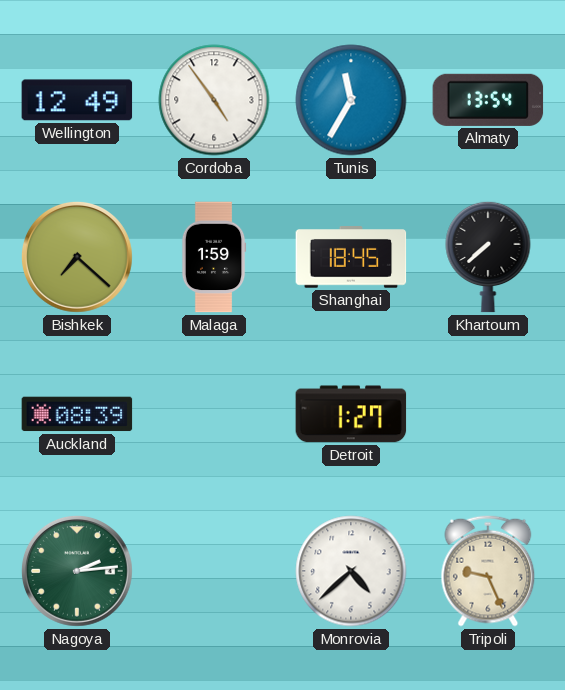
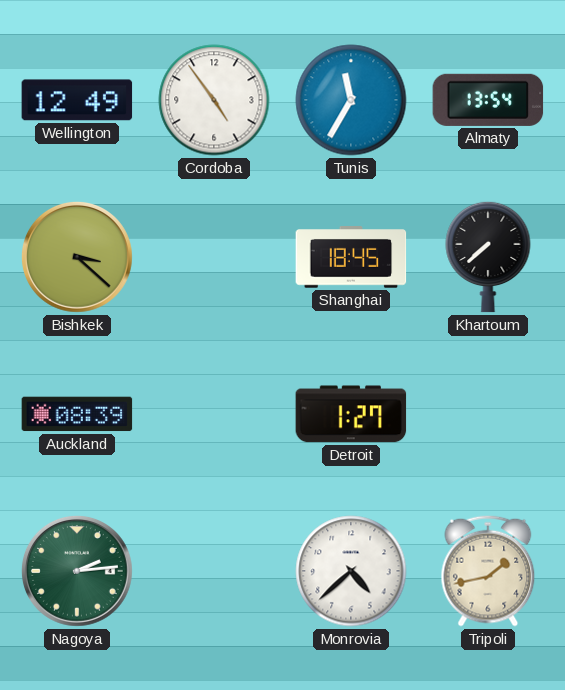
Bishkek: 7:22 -> 3:22
Malaga: 1:59 -> none
Tripoli: 9:26 -> 1:43
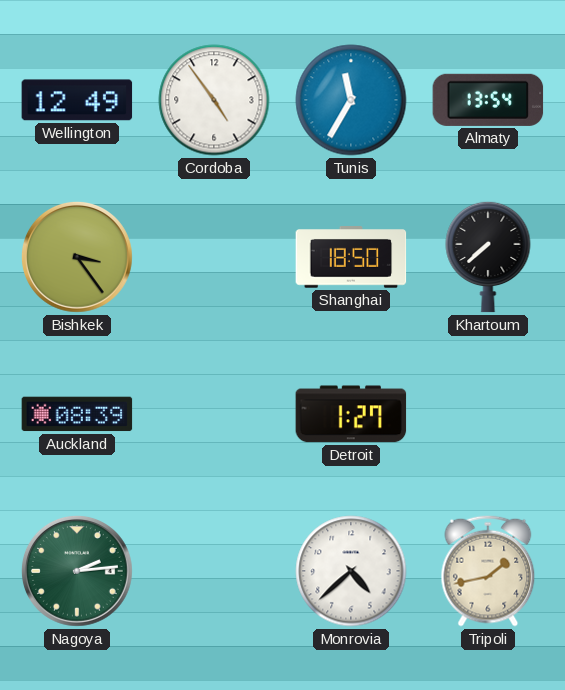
Bishkek: 3:22 -> 3:24
Shanghai: 18:45 -> 18:50
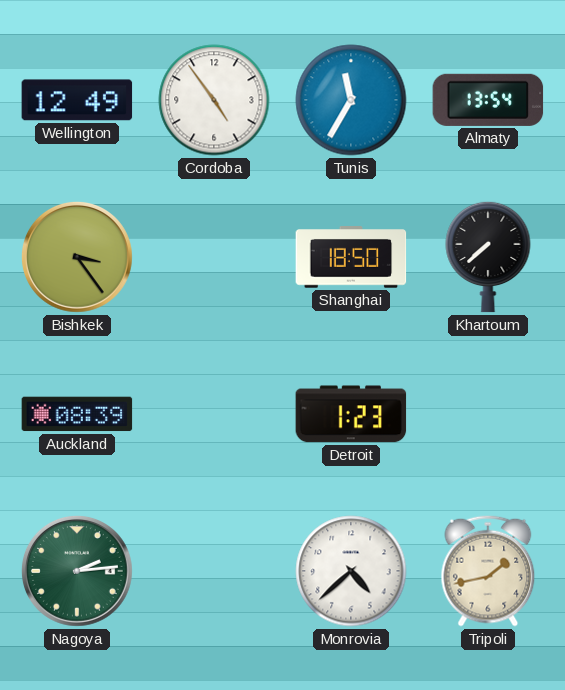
Detroit: 1:27 -> 1:23
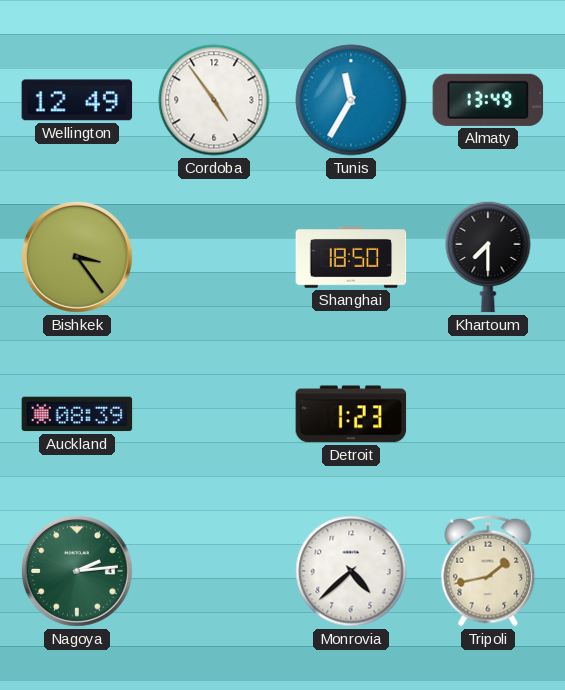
Almaty: 13:54 -> 13:49
Khartoum: 7:38 -> 7:30
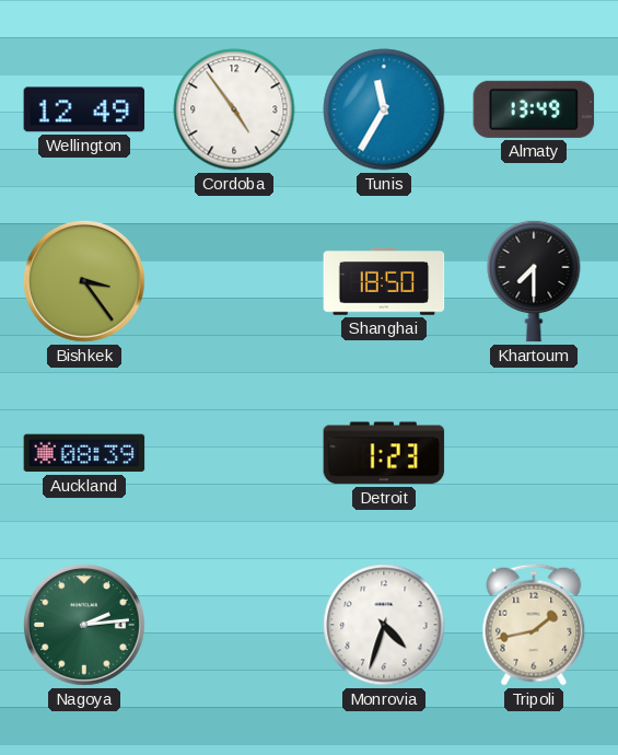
Monrovia: 4:38 -> 4:33
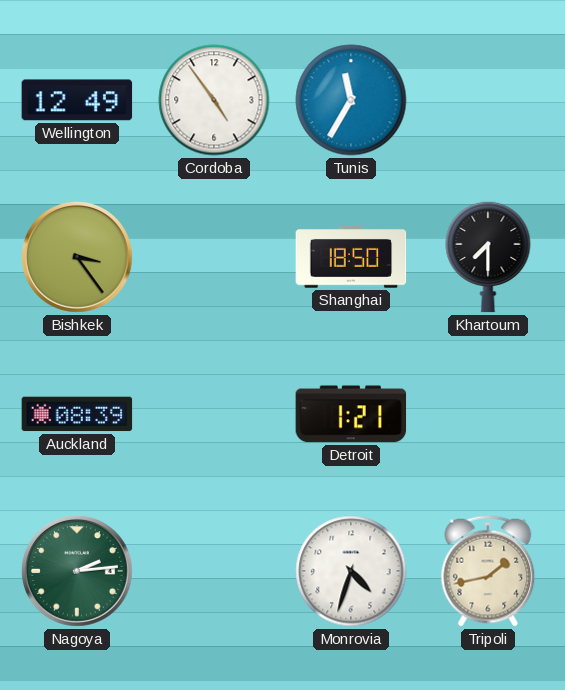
Almaty: 13:49 -> none
Detroit: 1:23 -> 1:21
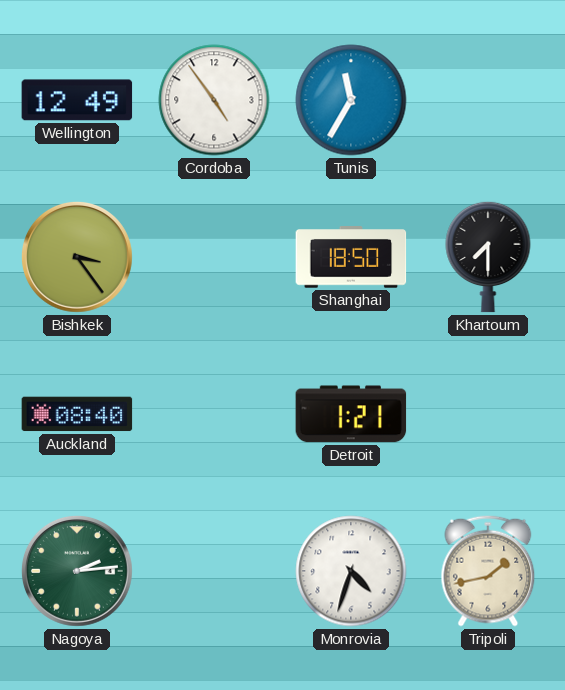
Auckland: 08:39 -> 08:40
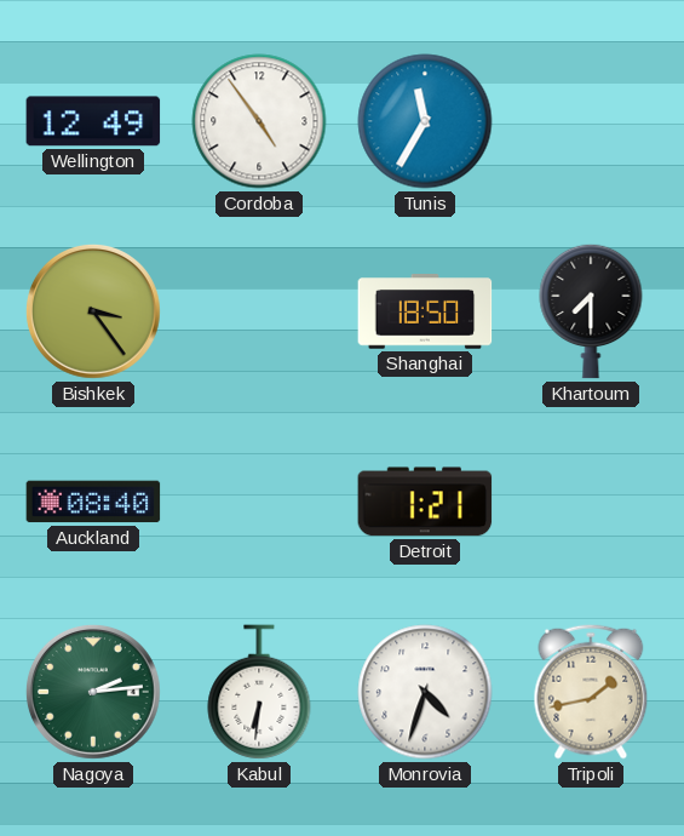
Kabul: none -> 6:31
